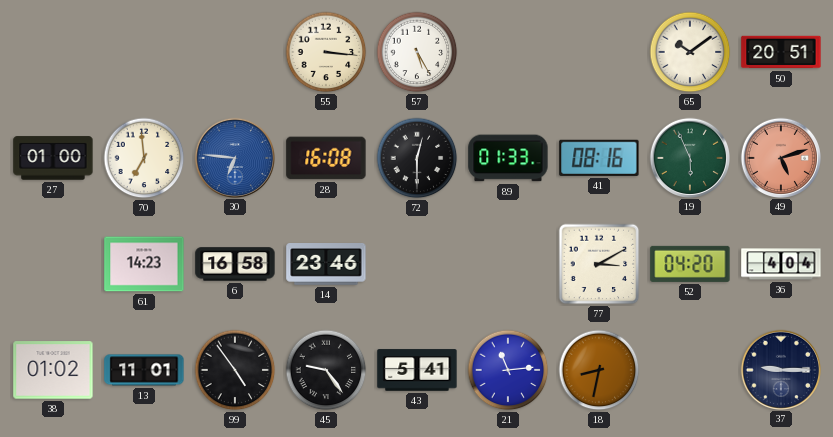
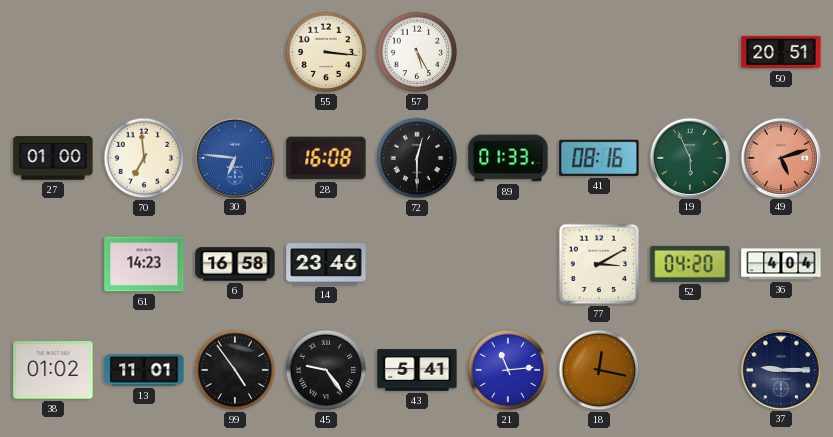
65: 10:09 -> none
18: 8:32 -> 12:17
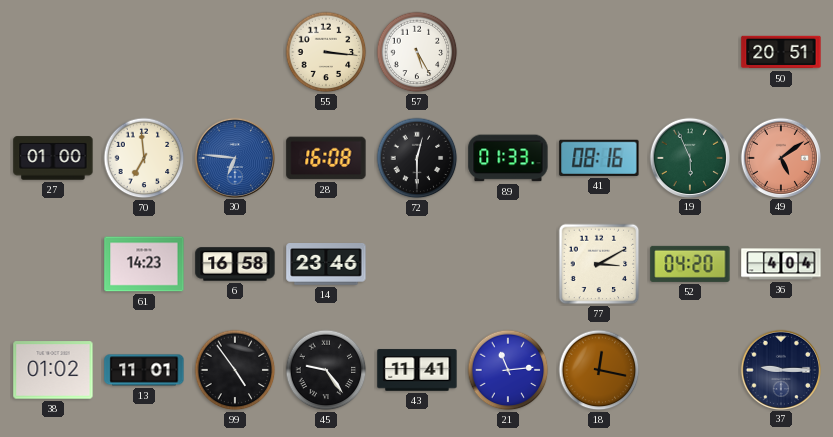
49: 5:12 -> 5:09
43: 5:41 -> 11:41
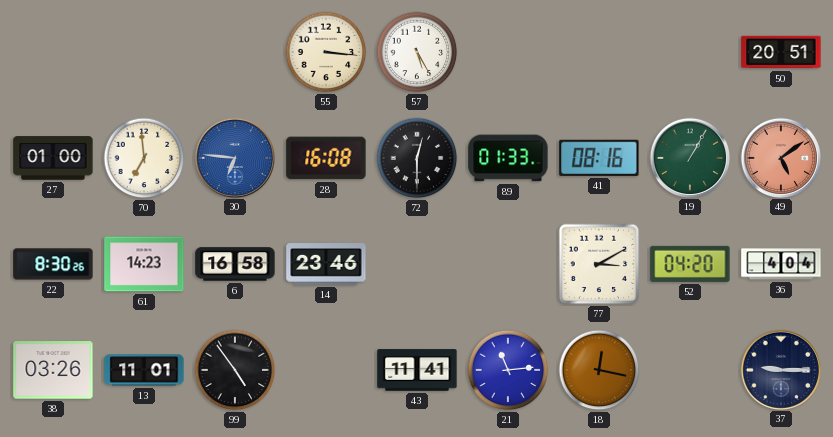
19: 5:56 -> 1:05
22: none -> 8:30
38: 01:02 -> 03:26
45: 9:24 -> none
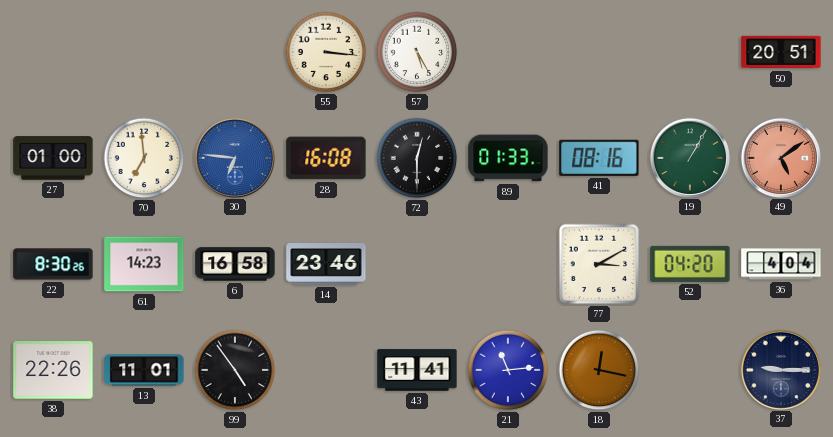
38: 03:26 -> 22:26
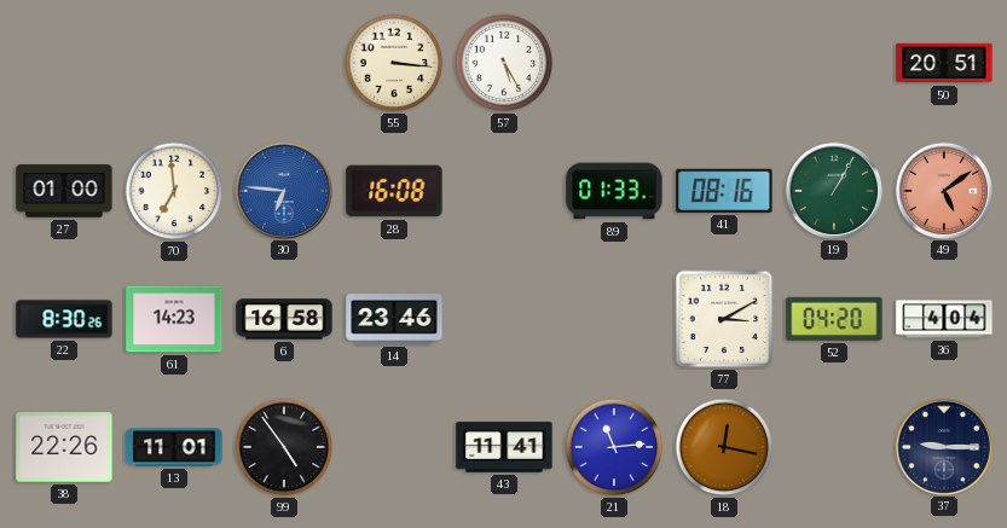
72: 12:30 -> none
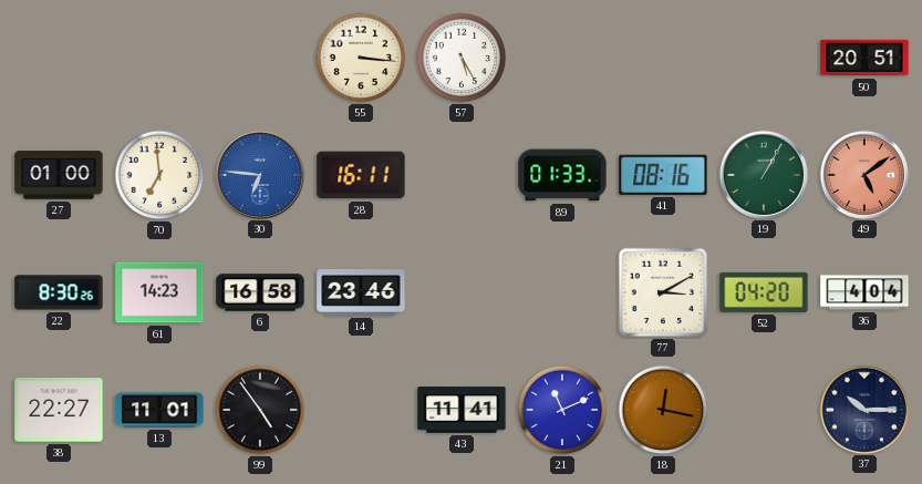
28: 16:08 -> 16:11
38: 22:26 -> 22:27
21: 11:14 -> 11:11
37: 9:15 -> 10:15
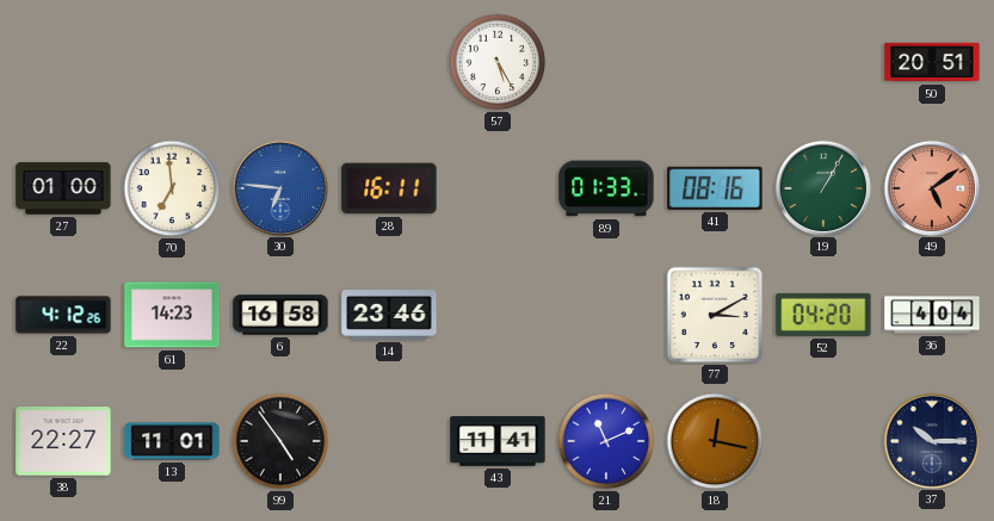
55: 3:16 -> none
22: 8:30 -> 4:12
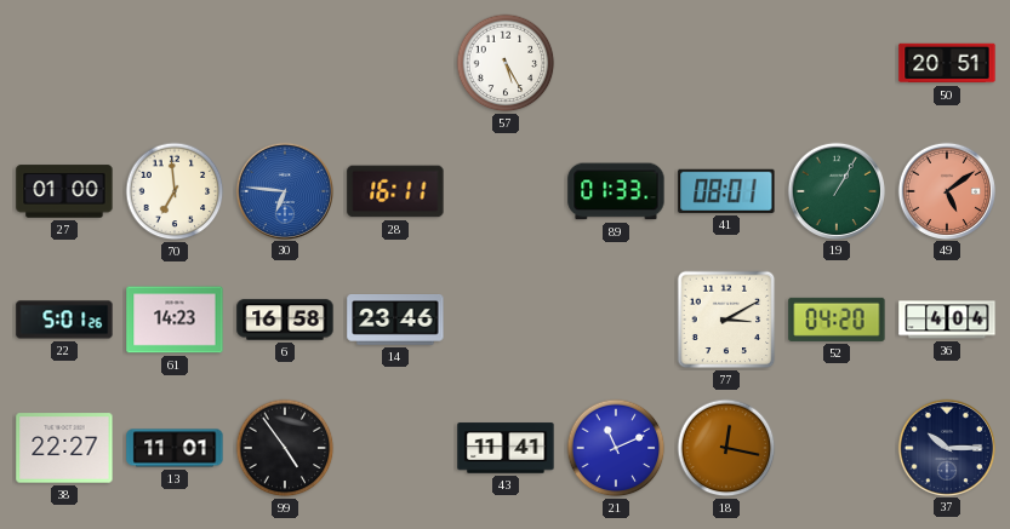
41: 08:16 -> 08:01
22: 4:12 -> 5:01
